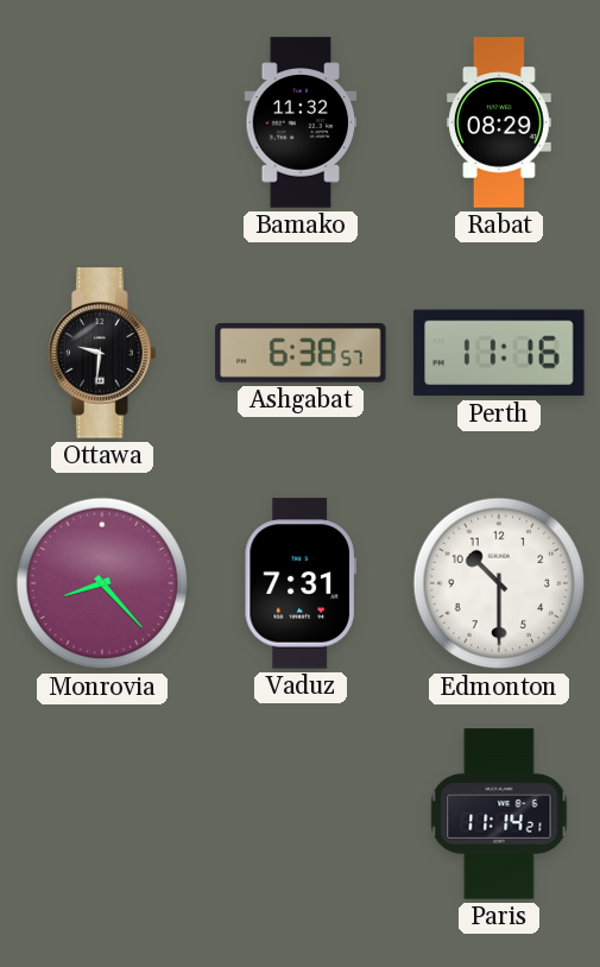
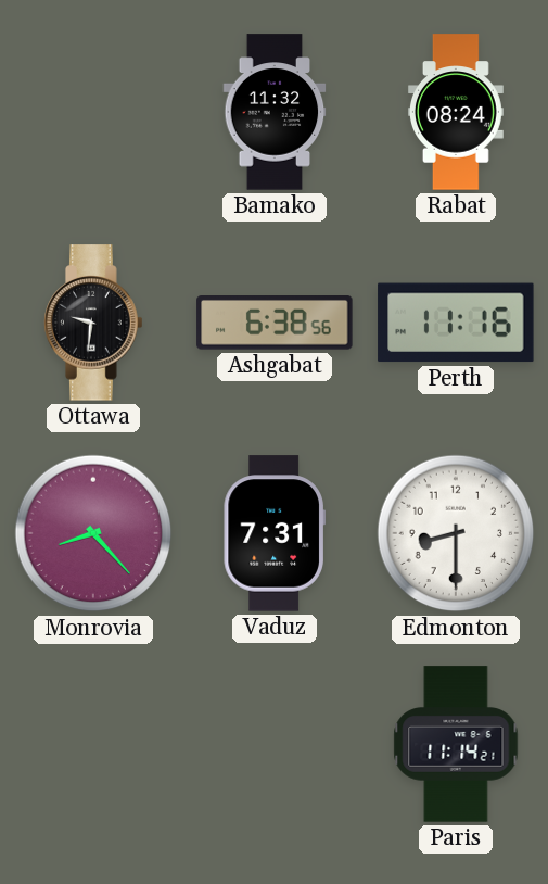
Rabat: 08:29 -> 08:24
Ashgabat: 6:38:57 -> 6:38:56
Edmonton: 10:30 -> 8:30
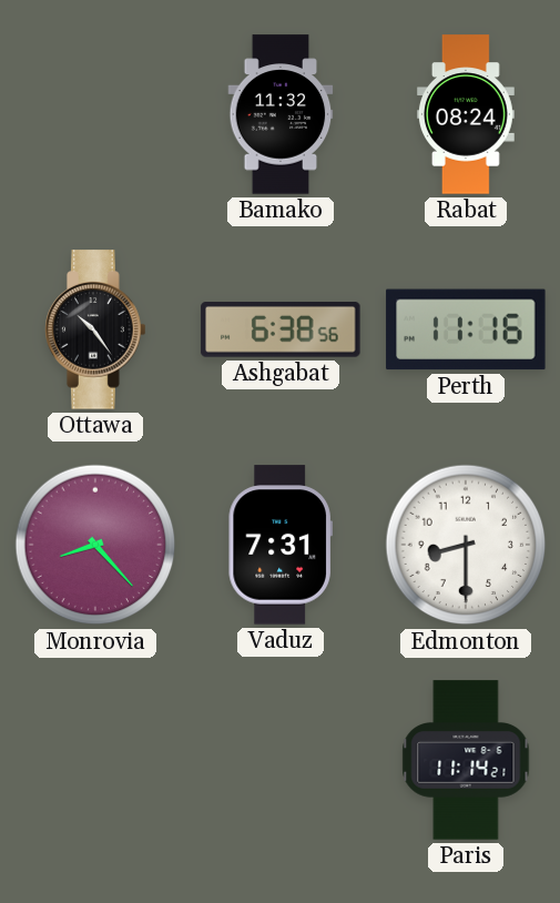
Ottawa: 9:31 -> 10:24
